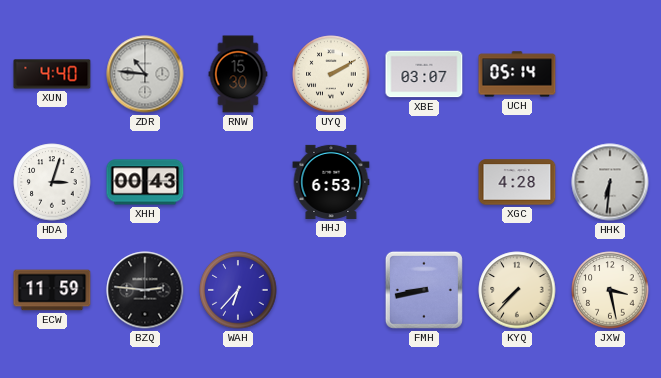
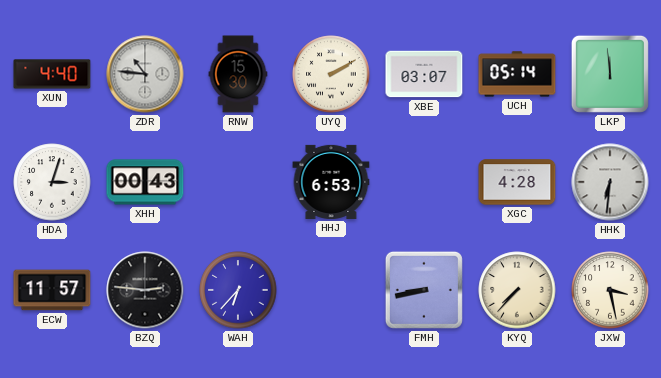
LKP: none -> 11:59
ECW: 11:59 -> 11:57
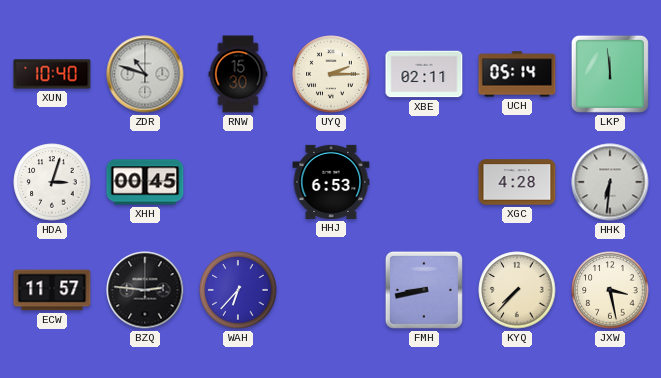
XUN: 4:40 -> 10:40
ZDR: 10:46 -> 10:48
UYQ: 2:10 -> 2:15
XBE: 03:07 -> 02:11
XHH: 00:43 -> 00:45
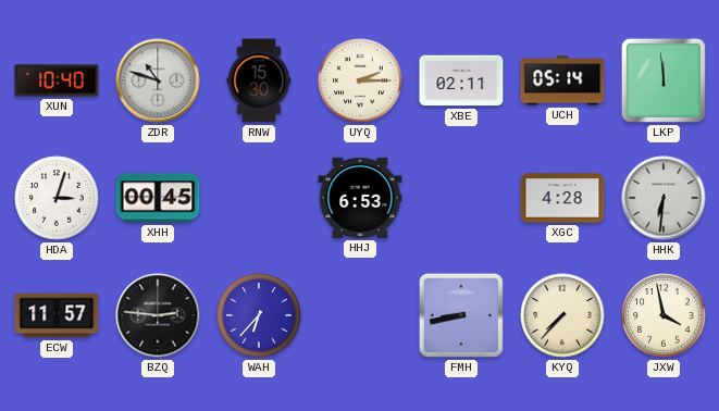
JXW: 3:28 -> 3:58
